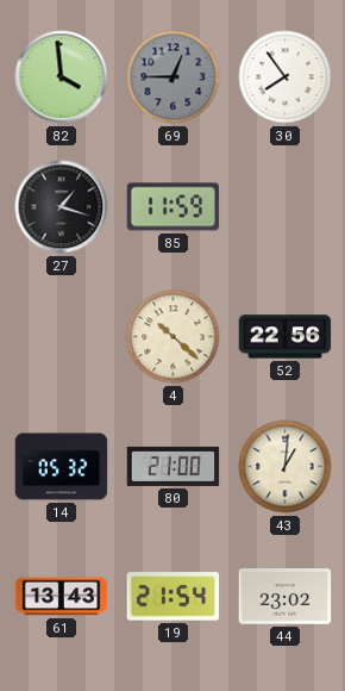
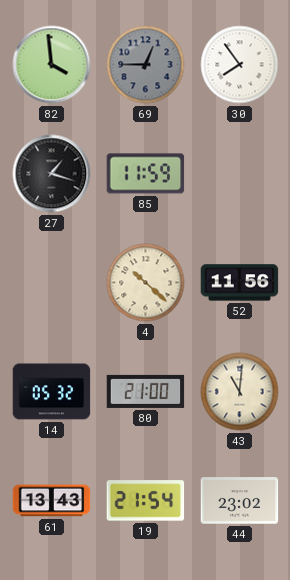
52: 22:56 -> 11:56
43: 1:01 -> 11:01
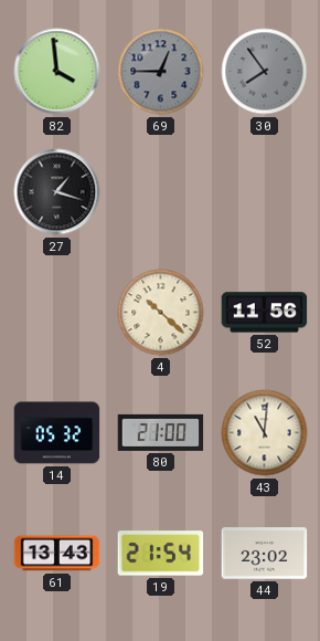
30 dial: white -> grey
85: 11:59 -> none
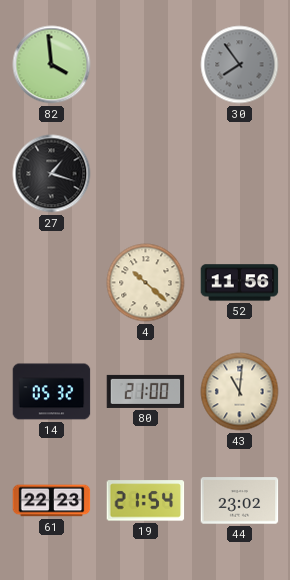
69: 12:45 -> none
61: 13:43 -> 22:23
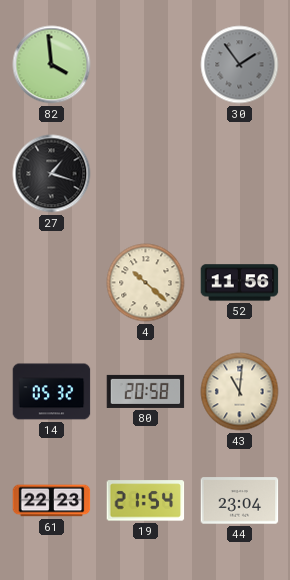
30: 7:54 -> 1:54
80: 21:00 -> 20:58
44: 23:02 -> 23:04
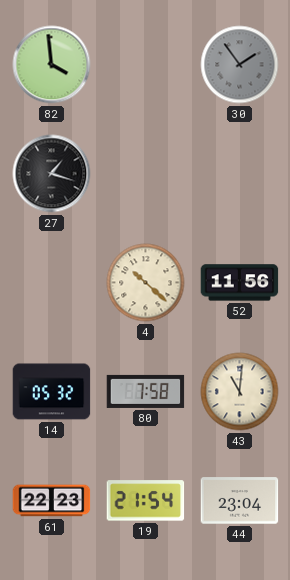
80: 20:58 -> 7:58
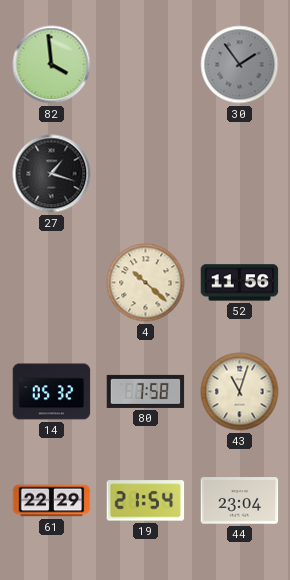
43: 11:01 -> 11:03
61: 22:23 -> 22:29
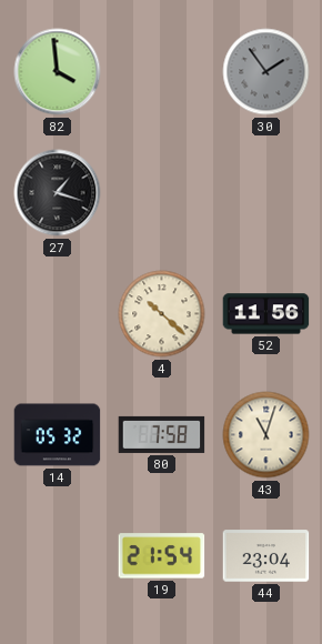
61: 22:29 -> none
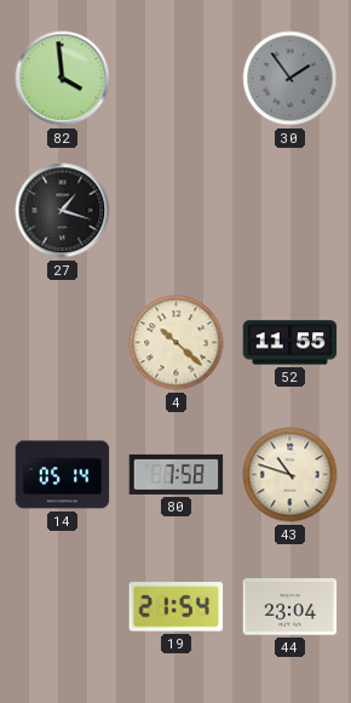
52: 11:56 -> 11:55
14: 05:32 -> 05:14
43: 11:03 -> 10:48
